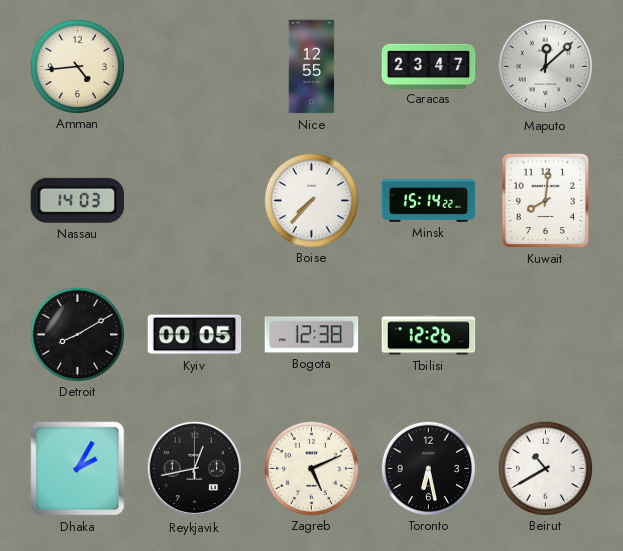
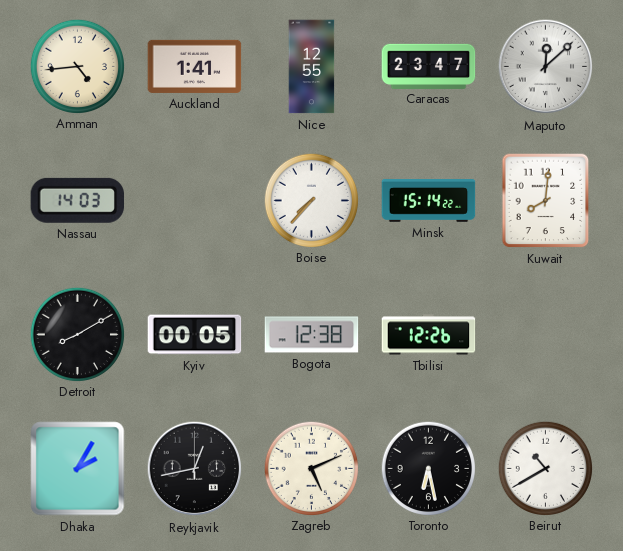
Auckland: none -> 1:41
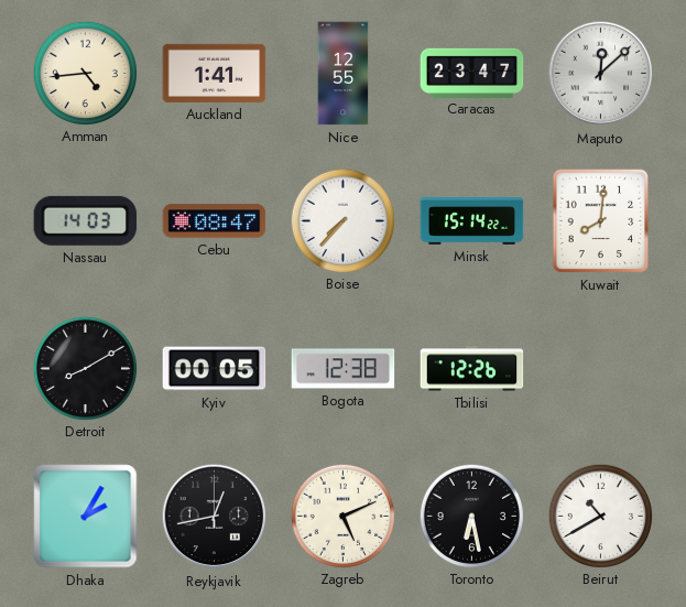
Cebu: none -> 08:47
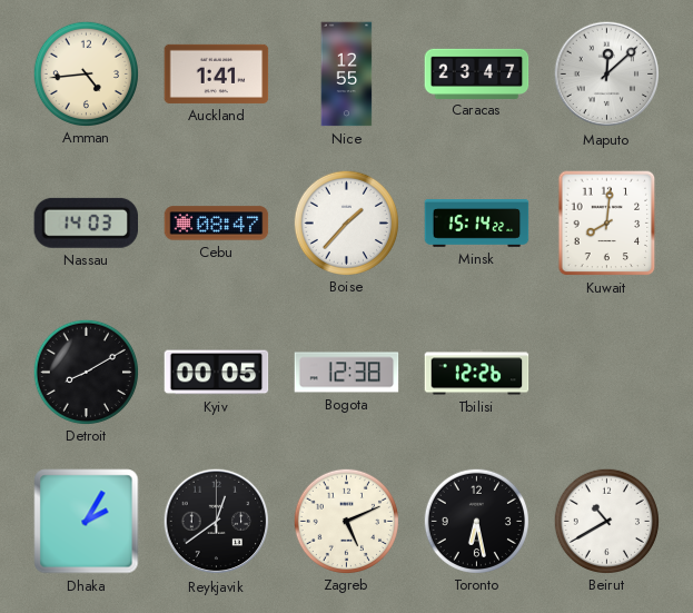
Boise: 7:37 -> 1:37
Reykjavik: 12:43 -> 12:39
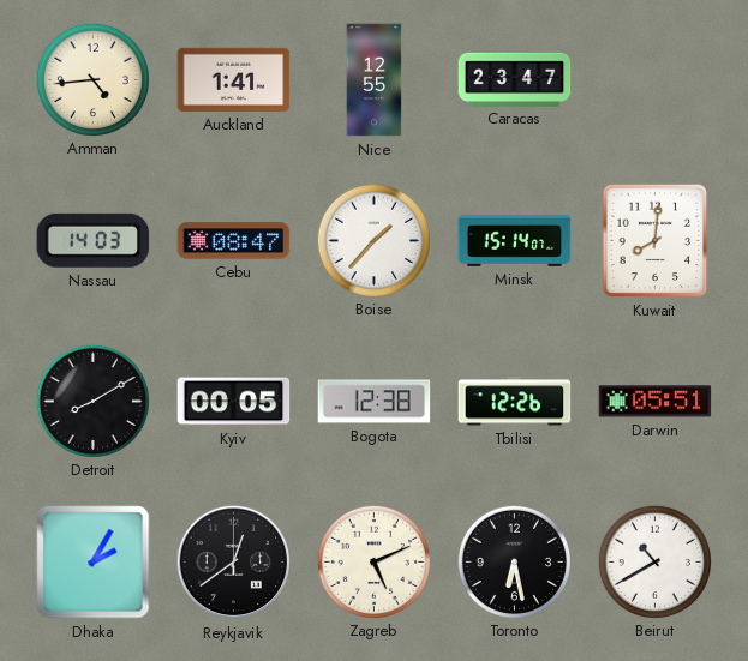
Maputo: 12:08 -> none
Minsk: 15:14:22 -> 15:14:07
Darwin: none -> 05:51
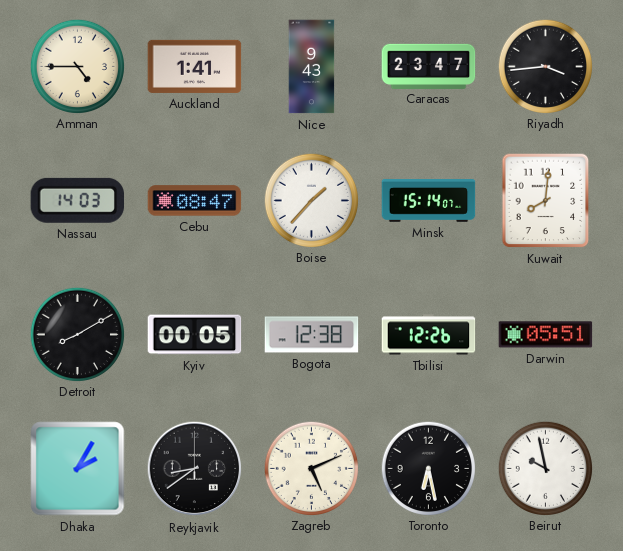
Amman: 4:44 -> 4:45
Nice: 12:55 -> 9:43
Riyadh: none -> 3:44
Reykjavik: 12:39 -> 8:39
Beirut: 10:40 -> 9:58
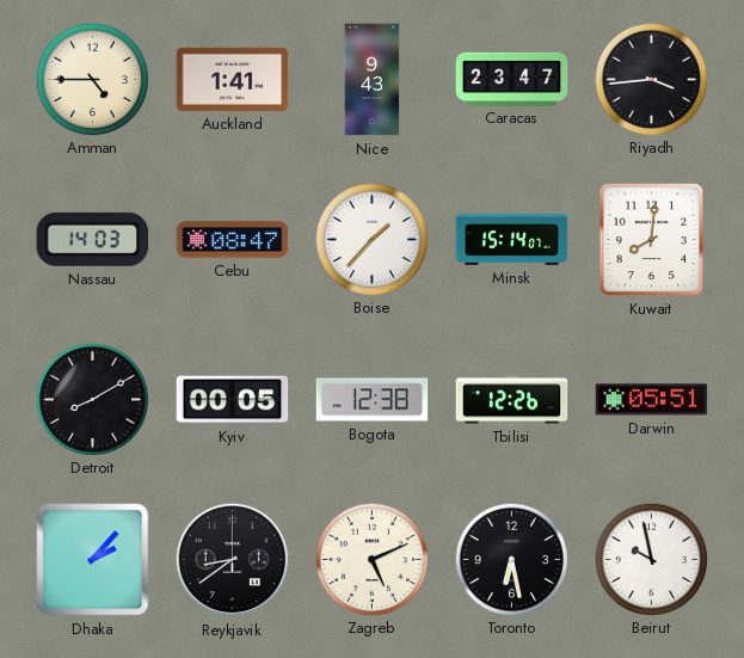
Dhaka: 2:05 -> 2:07
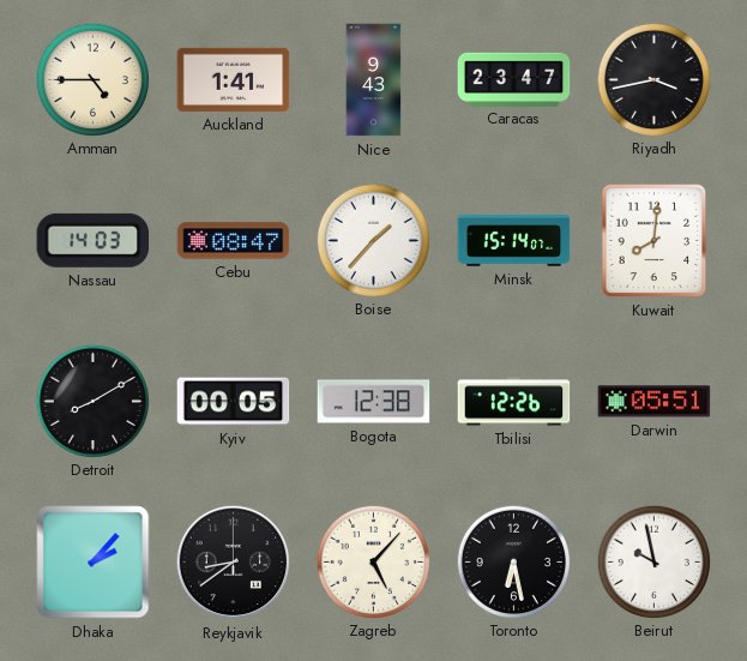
Riyadh: 3:44 -> 3:43
Zagreb: 5:11 -> 5:07
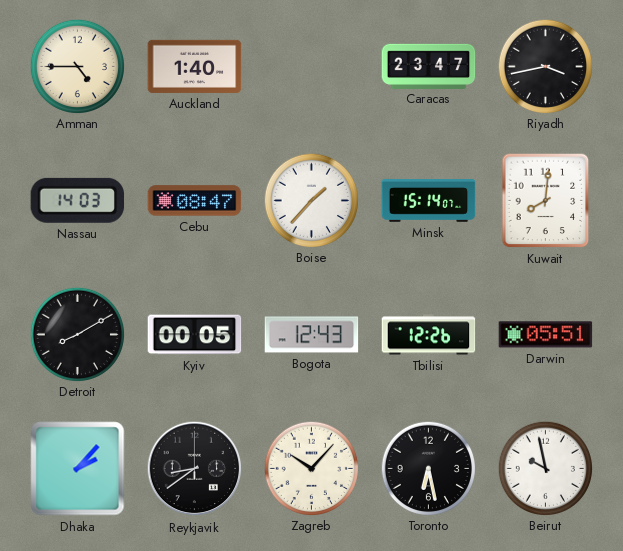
Auckland: 1:41 -> 1:40
Nice: 9:43 -> none
Bogota: 12:38 -> 12:43
Zagreb: 5:07 -> 10:07
